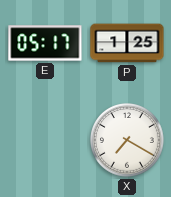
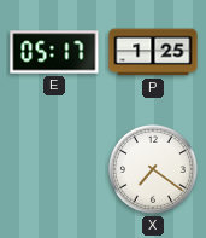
X: 7:20 -> 7:21
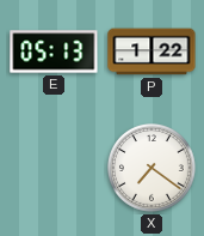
E: 05:17 -> 05:13
P: 1:25 -> 1:22
